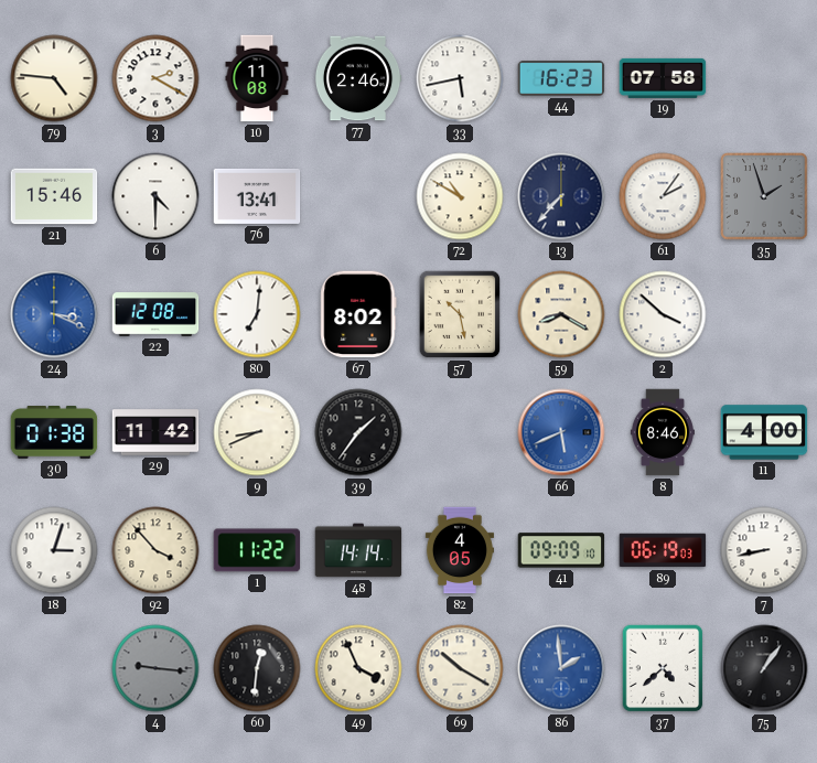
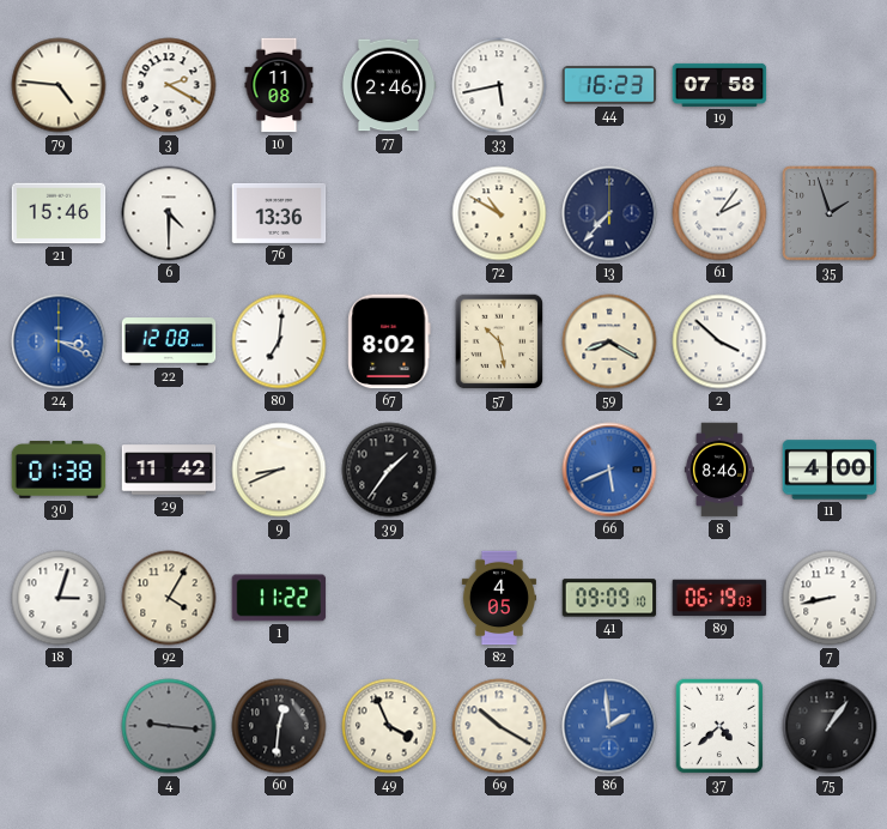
76: 13:41 -> 13:36
92: 3:53 -> 4:05
48: 14:14 -> none
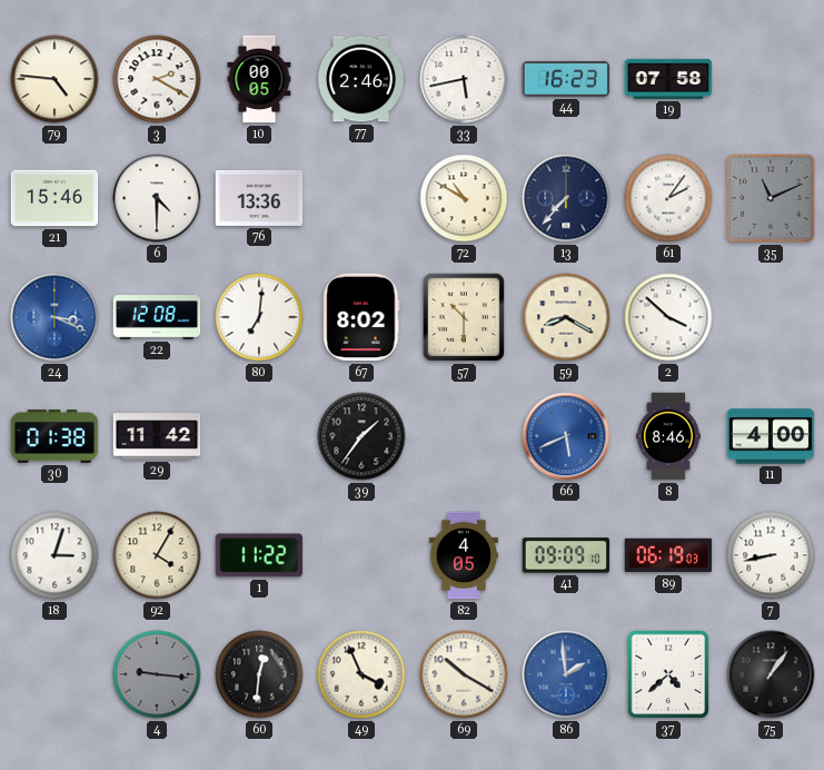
10: 11:08 -> 00:05
35: 1:57 -> 11:11
57: 10:28 -> 10:30
9: 8:41 -> none
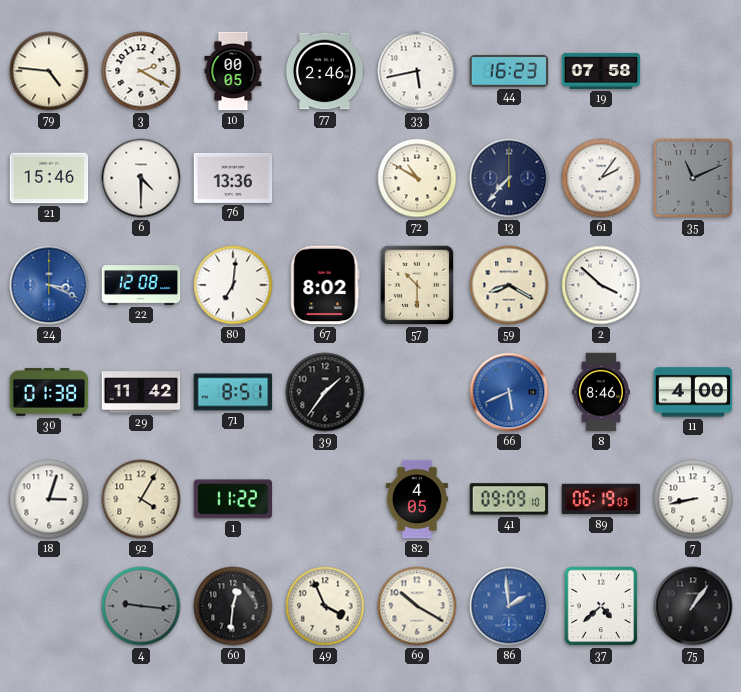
71: none -> 8:51
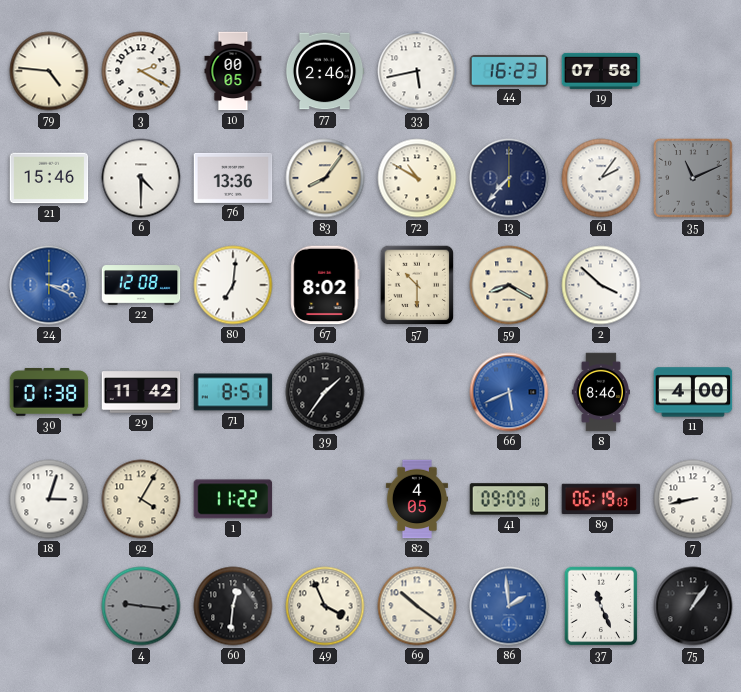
83: none -> 8:06
69: 10:20 -> 10:21
37: 4:38 -> 11:26
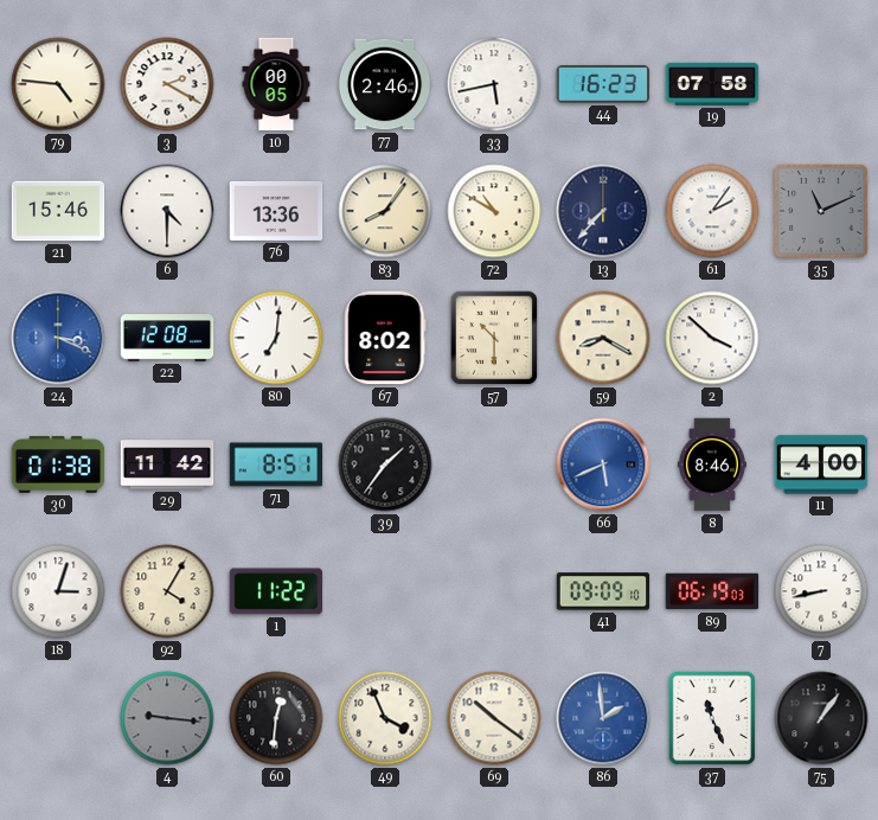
82: 4:05 -> none
